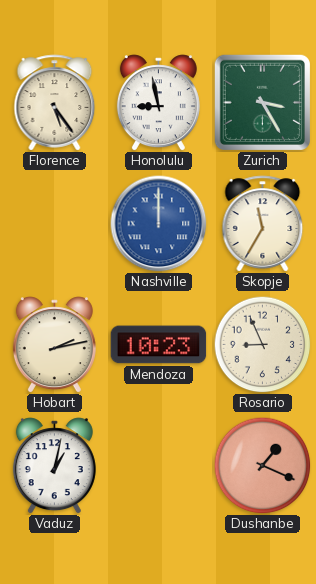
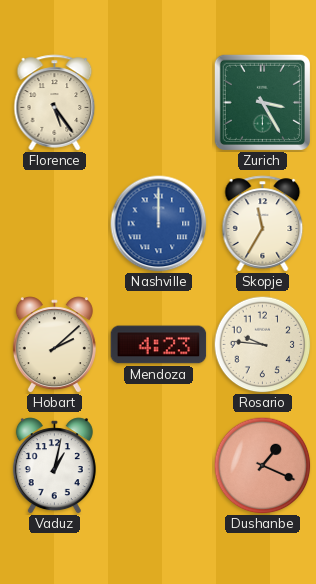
Honolulu: 8:58 -> none
Hobart: 2:13 -> 2:08
Mendoza: 10:23 -> 4:23
Rosario: 8:56 -> 9:46
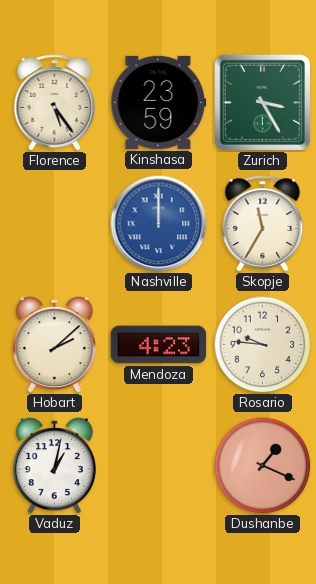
Kinshasa: none -> 23:59
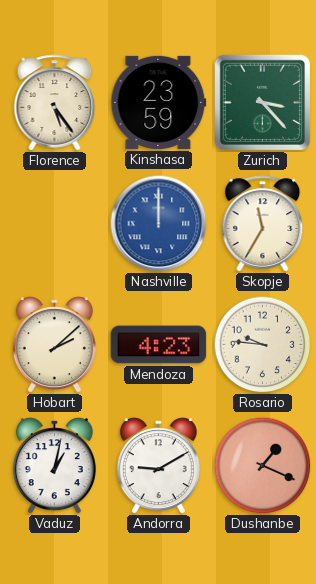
Zurich: 3:25 -> 3:23
Andorra: none -> 9:10
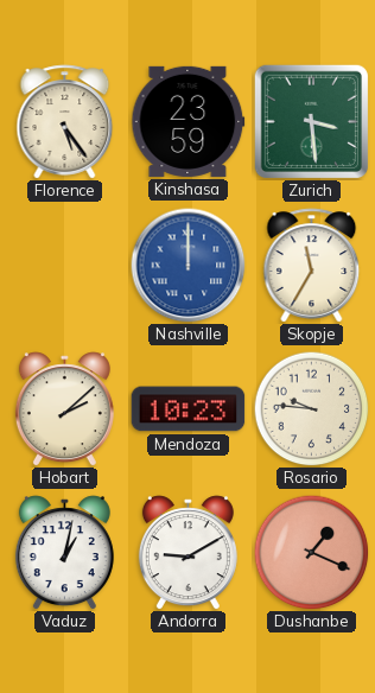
Zurich: 3:23 -> 3:29
Mendoza: 4:23 -> 10:23
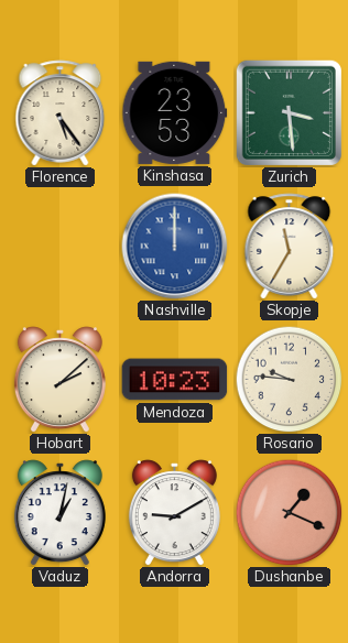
Kinshasa: 23:59 -> 23:53
